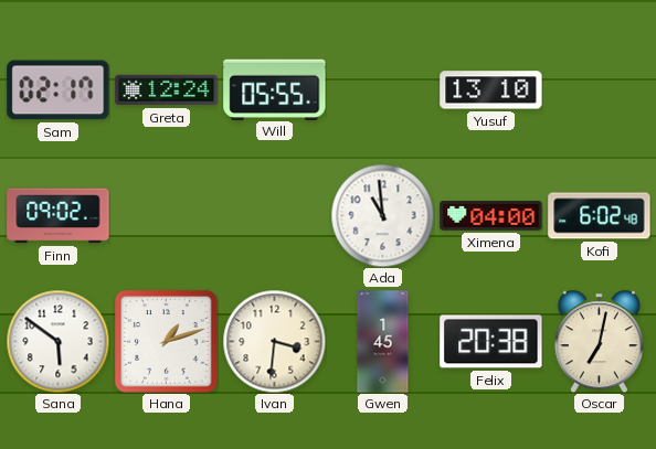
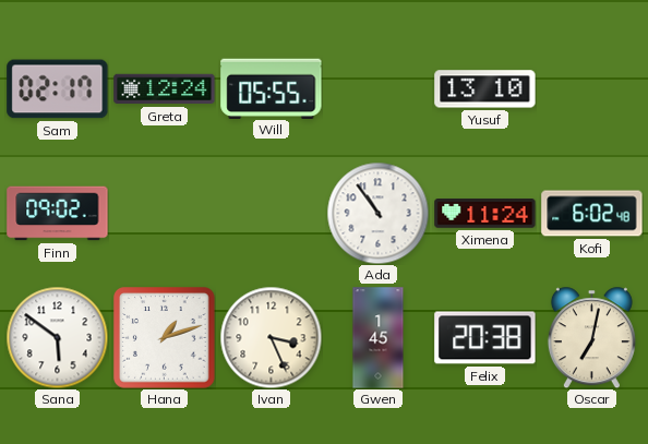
Ada: 10:59 -> 10:54
Ximena: 04:00 -> 11:24
Ivan: 3:31 -> 3:26
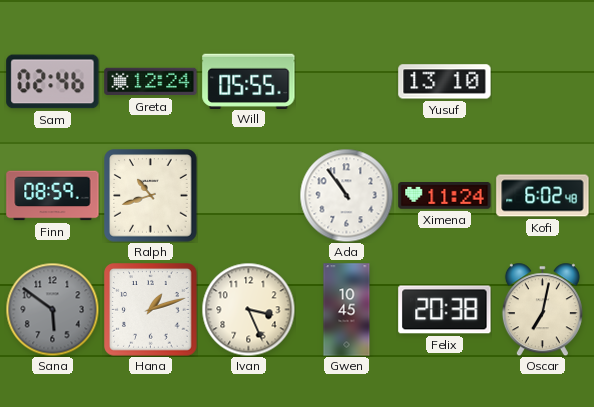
Sam: 02:17 -> 02:46
Finn: 09:02 -> 08:59
Ralph: none -> 10:42
Sana dial: white -> grey
Gwen: 1:45 -> 10:45
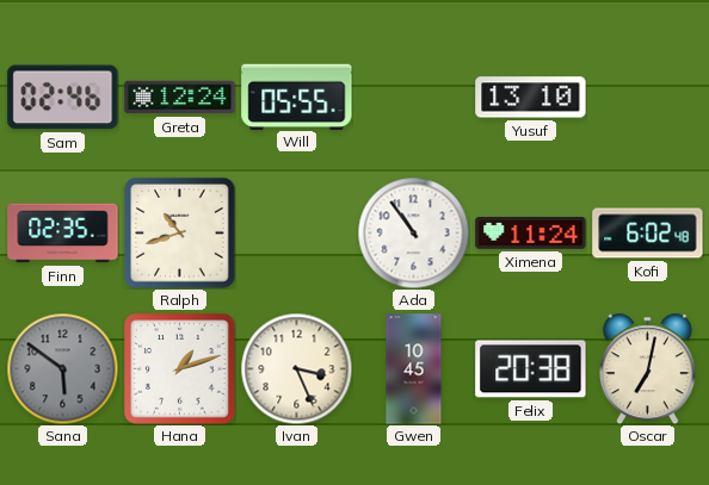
Finn: 08:59 -> 02:35
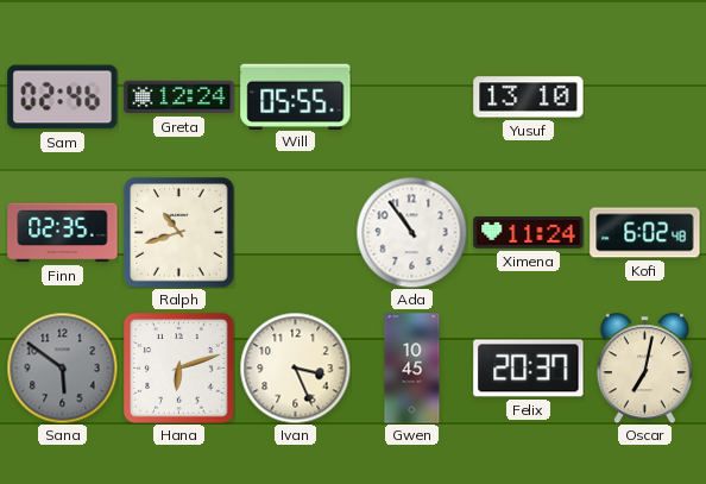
Hana: 1:12 -> 6:12
Felix: 20:38 -> 20:37
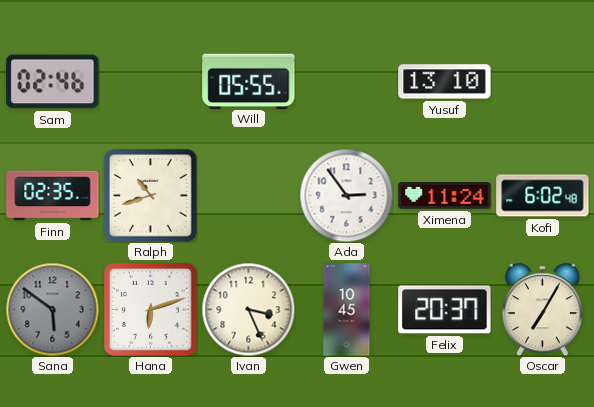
Greta: 12:24 -> none
Ada: 10:54 -> 2:54
Oscar: 7:02 -> 7:05
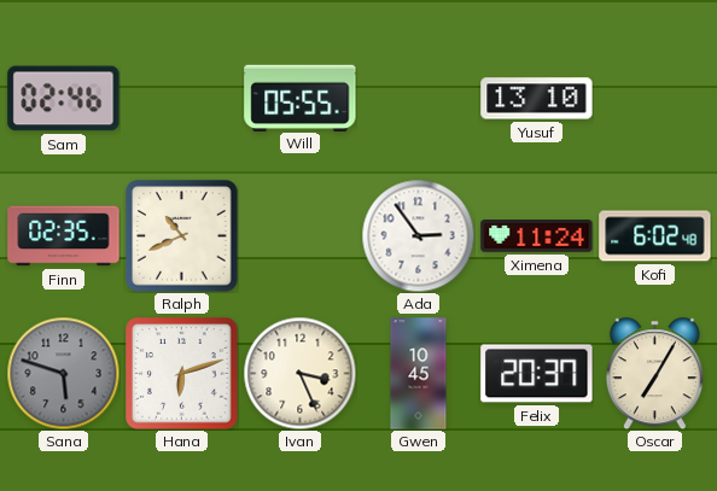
Ralph: 10:42 -> 10:41
Sana: 5:51 -> 5:48
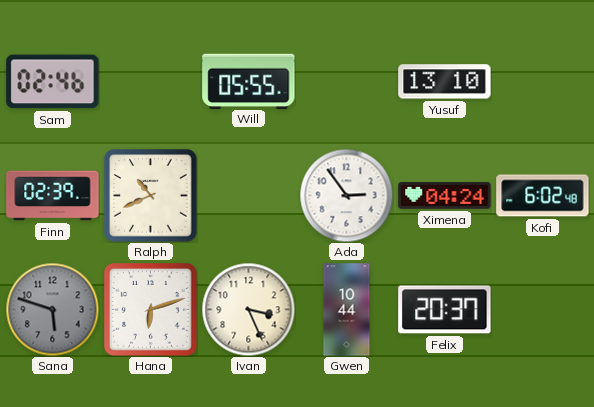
Finn: 02:35 -> 02:39
Ximena: 11:24 -> 04:24
Gwen: 10:45 -> 10:44
Oscar: 7:05 -> none
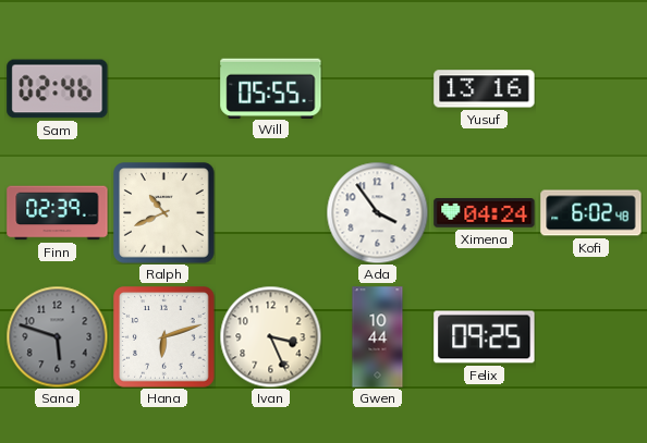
Yusuf: 13:10 -> 13:16
Ada: 2:54 -> 3:54
Felix: 20:37 -> 09:25
